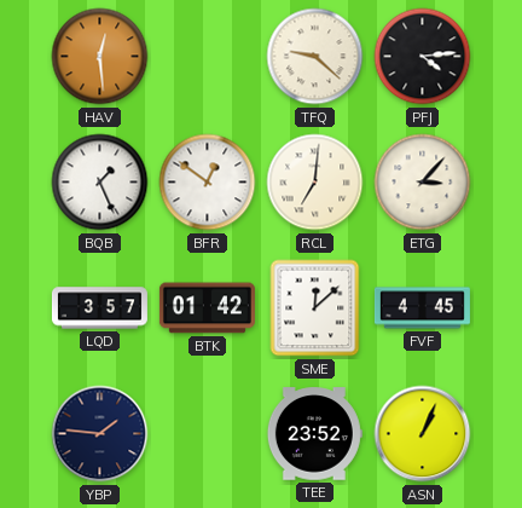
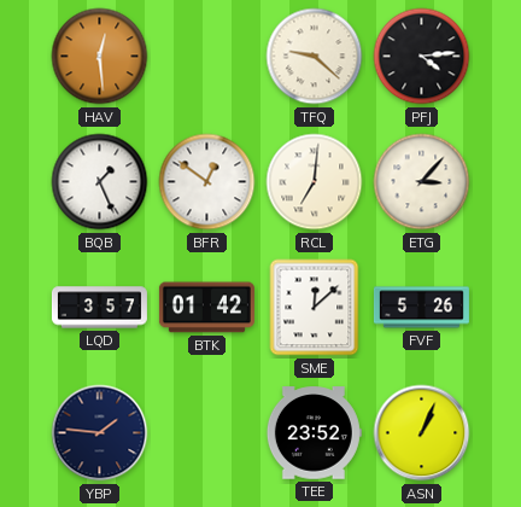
FVF: 4:45 -> 5:26
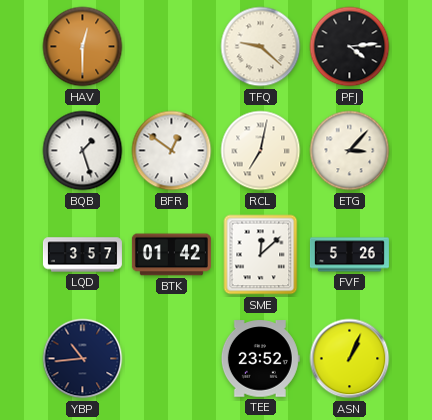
HAV: 12:29 -> 12:30
BQB: 1:26 -> 1:27
RCL: 7:01 -> 7:02
YBP: 1:46 -> 10:44
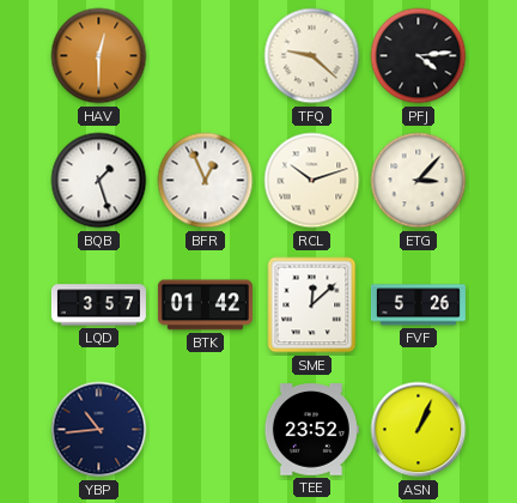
BFR: 12:51 -> 12:56
RCL: 7:02 -> 10:12
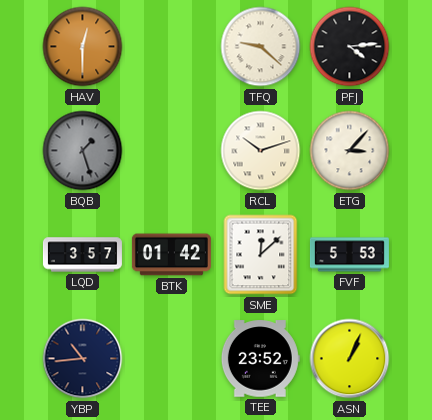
BQB dial: white -> grey
BFR: 12:56 -> none
FVF: 5:26 -> 5:53
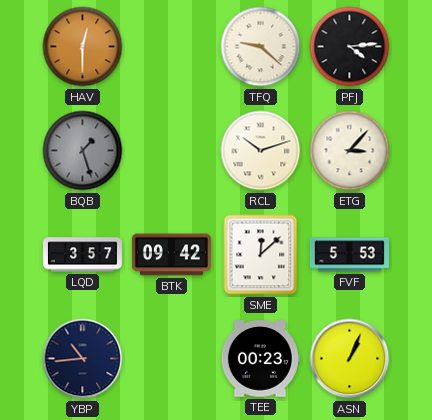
BTK: 01:42 -> 09:42
TEE: 23:52 -> 00:23
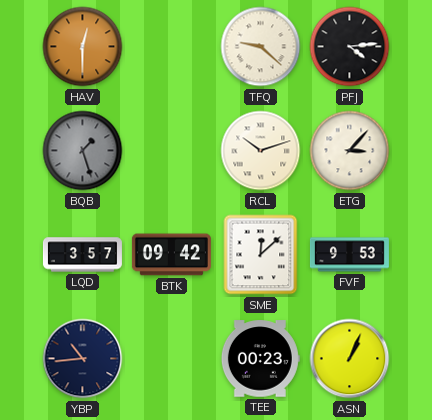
FVF: 5:53 -> 9:53
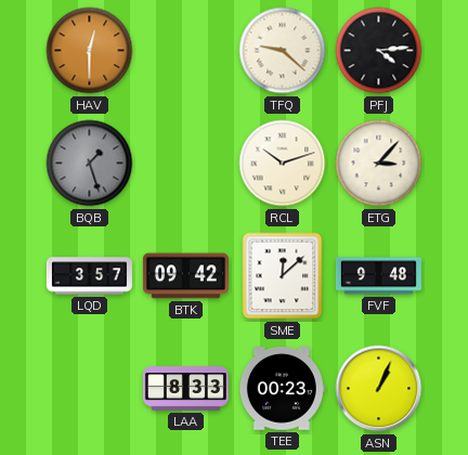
FVF: 9:53 -> 9:48
YBP: 10:44 -> none
LAA: none -> 8:33
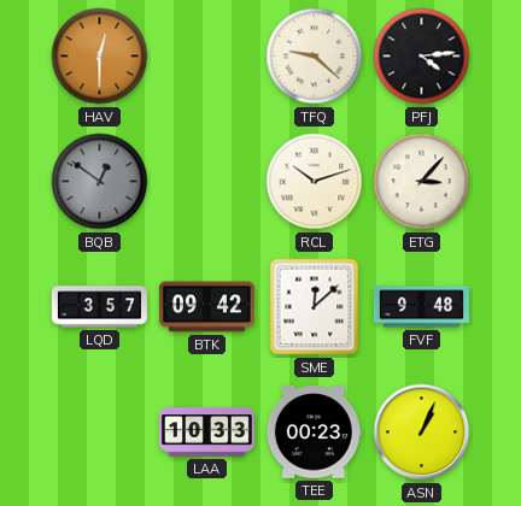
BQB: 1:27 -> 12:51
LAA: 8:33 -> 10:33
